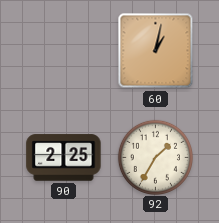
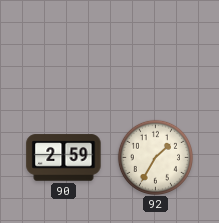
60: 1:02 -> none
90: 2:25 -> 2:59
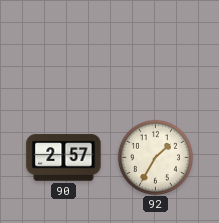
90: 2:59 -> 2:57
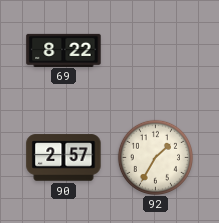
69: none -> 8:22
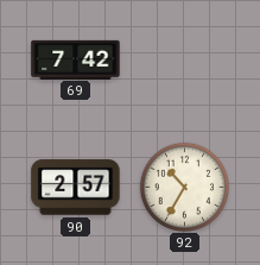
69: 8:22 -> 7:42
92: 1:35 -> 10:35
